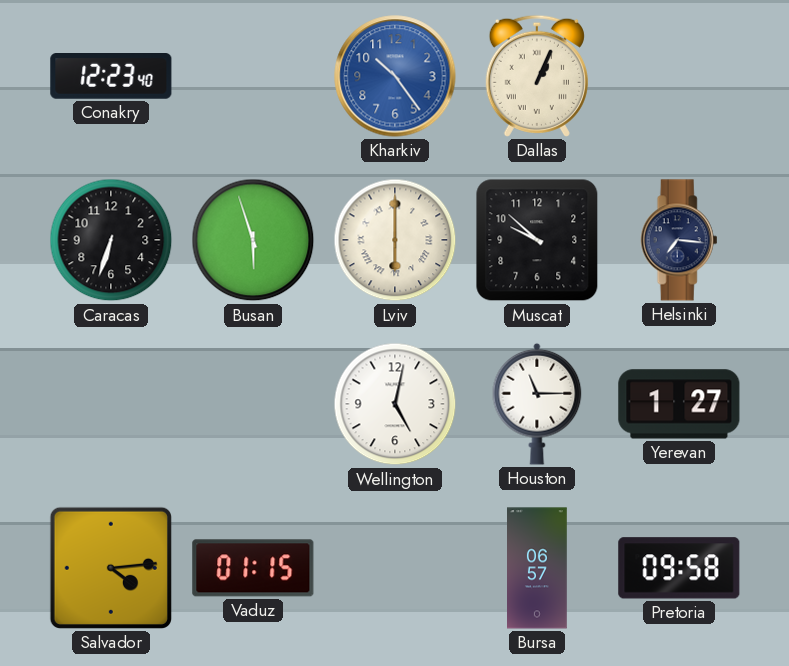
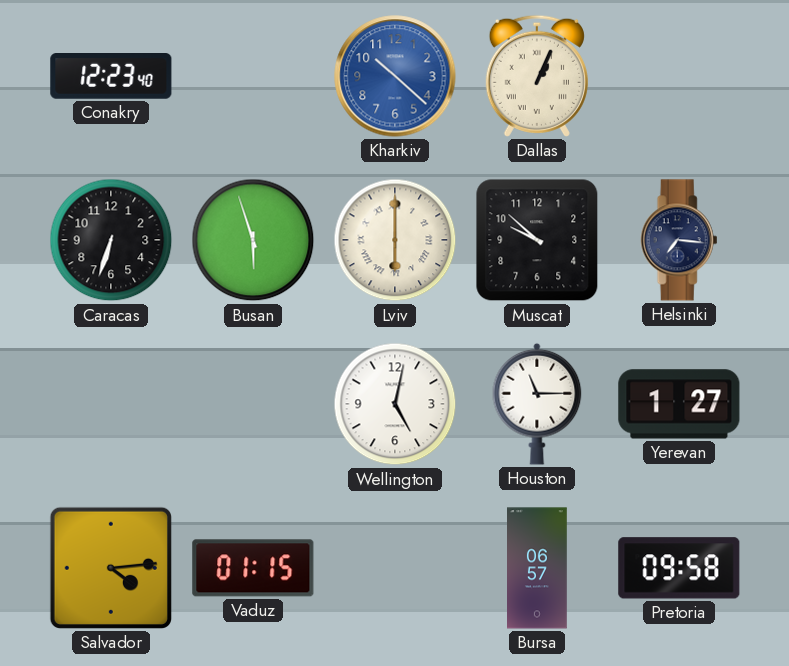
Kharkiv: 10:24 -> 10:22
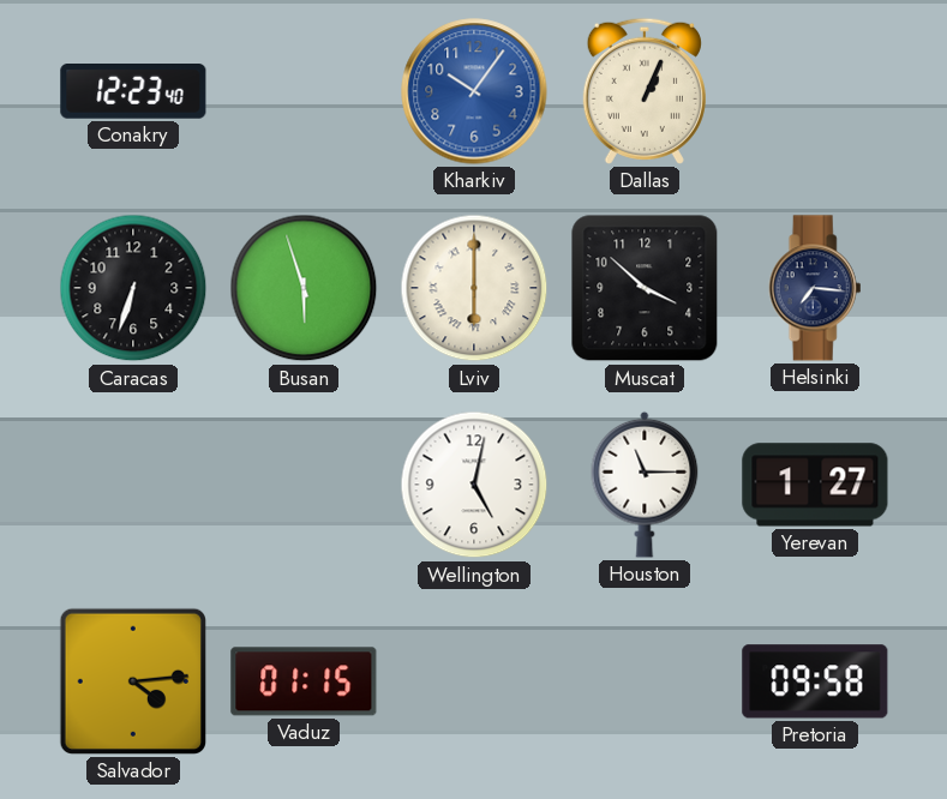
Kharkiv: 10:22 -> 10:06
Muscat: 9:52 -> 3:52
Bursa: 06:57 -> none
